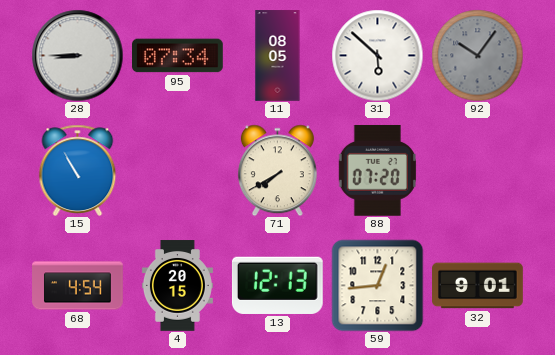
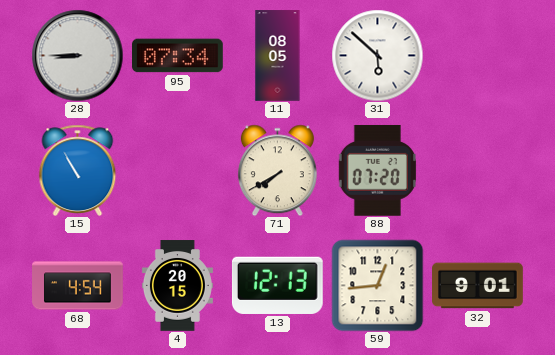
92: 10:06 -> none
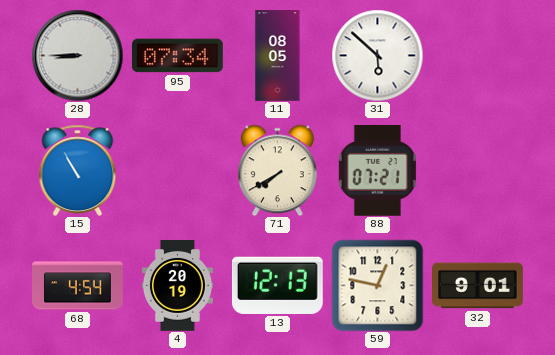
88: 07:20 -> 07:21
4: 20:15 -> 20:19
59: 12:44 -> 12:47
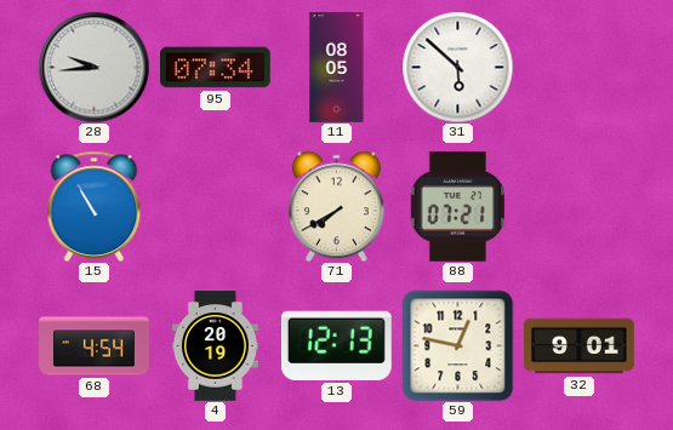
28: 8:45 -> 9:44
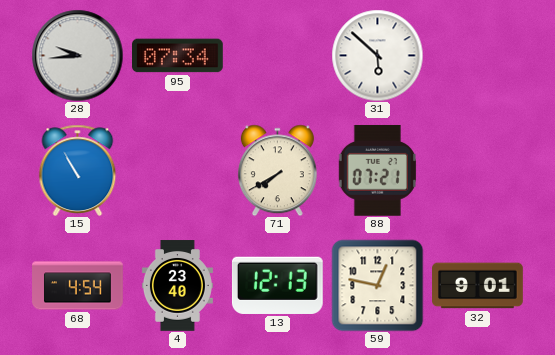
11: 08:05 -> none
4: 20:19 -> 23:40
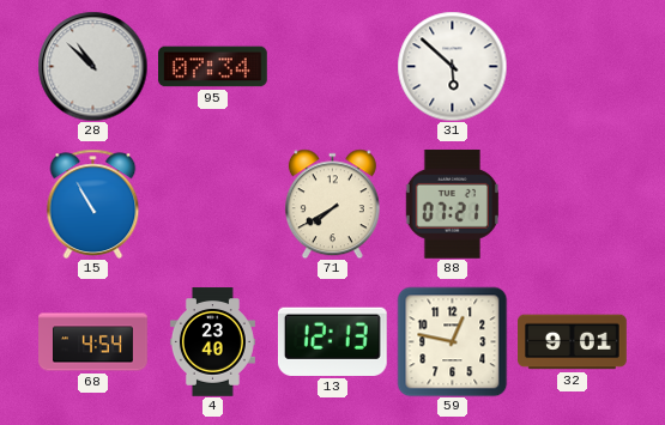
28: 9:44 -> 10:52
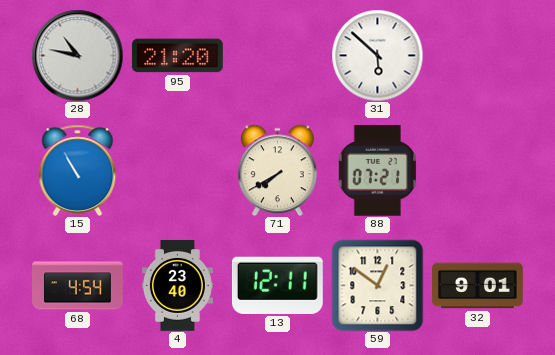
28: 10:52 -> 10:47
95: 07:34 -> 21:20
13: 12:13 -> 12:11
59: 12:47 -> 12:51
